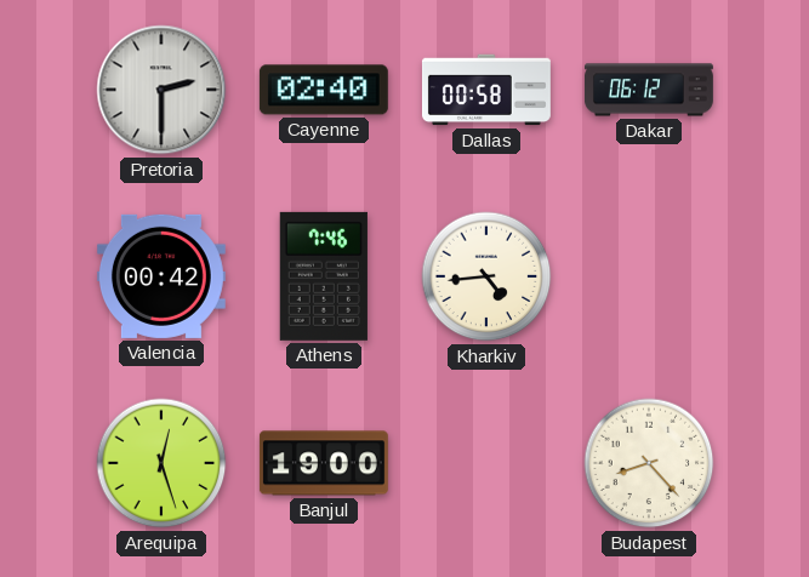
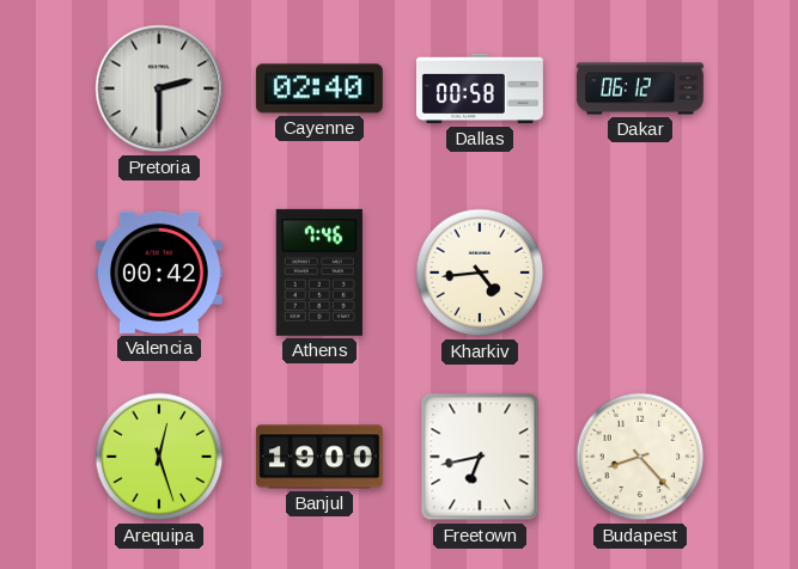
Freetown: none -> 6:43
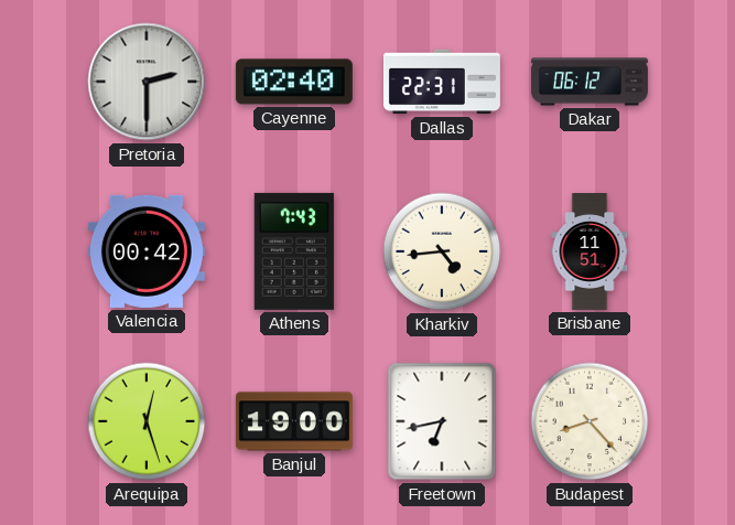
Dallas: 00:58 -> 22:31
Athens: 7:46 -> 7:43
Brisbane: none -> 11:51
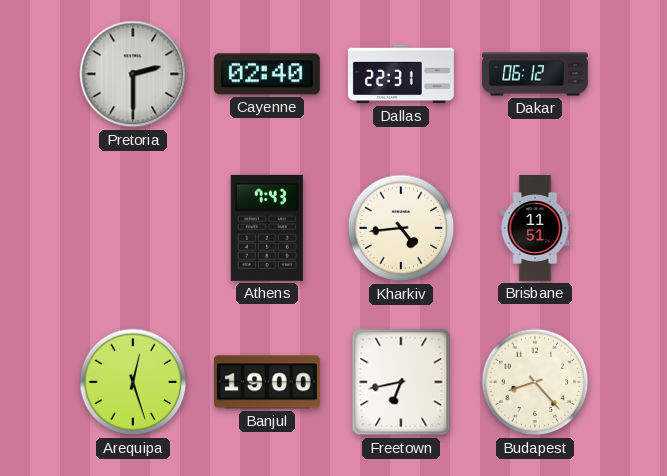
Valencia: 00:42 -> none
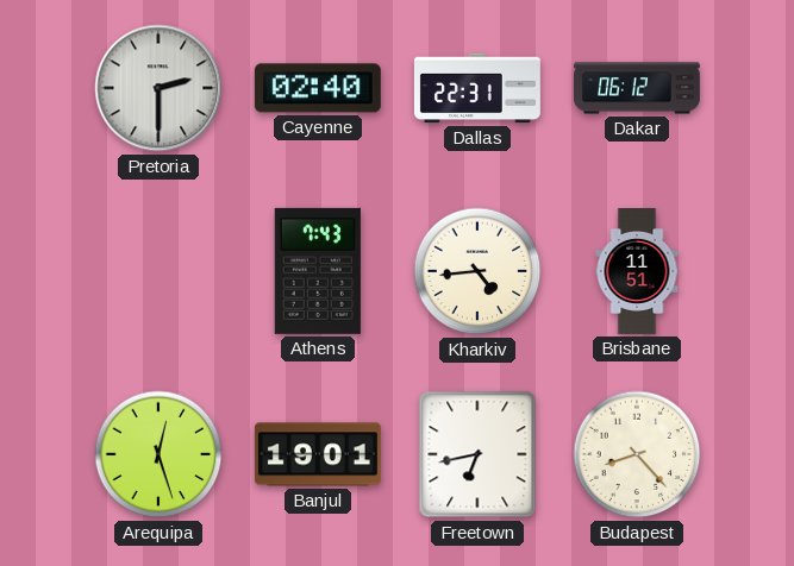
Banjul: 19:00 -> 19:01
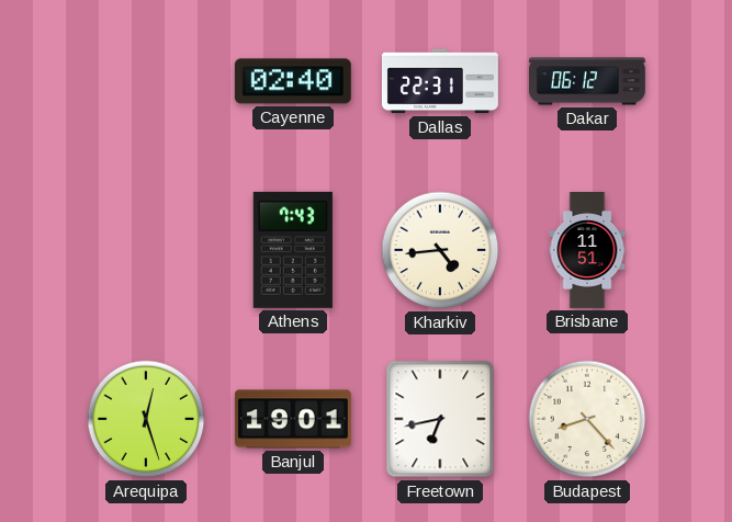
Pretoria: 2:30 -> none
